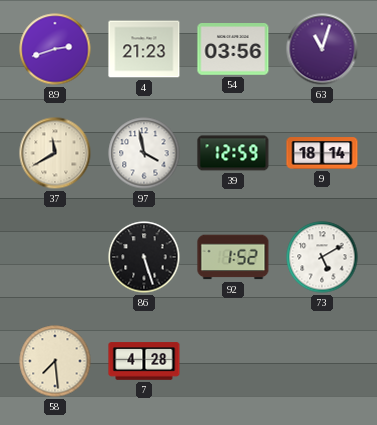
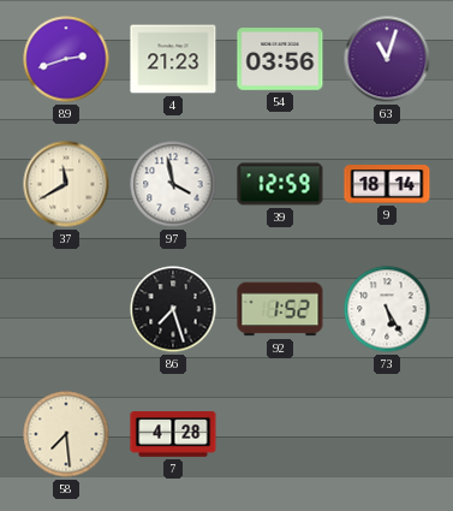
86: 5:27 -> 7:27
73: 5:10 -> 5:25
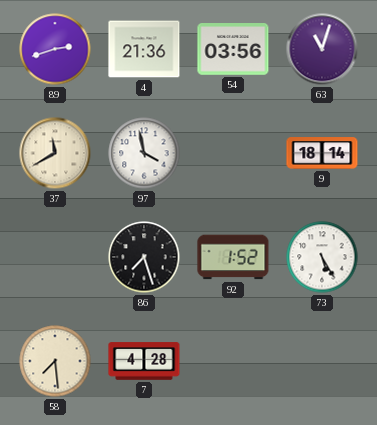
4: 21:23 -> 21:36
39: 12:59 -> none
